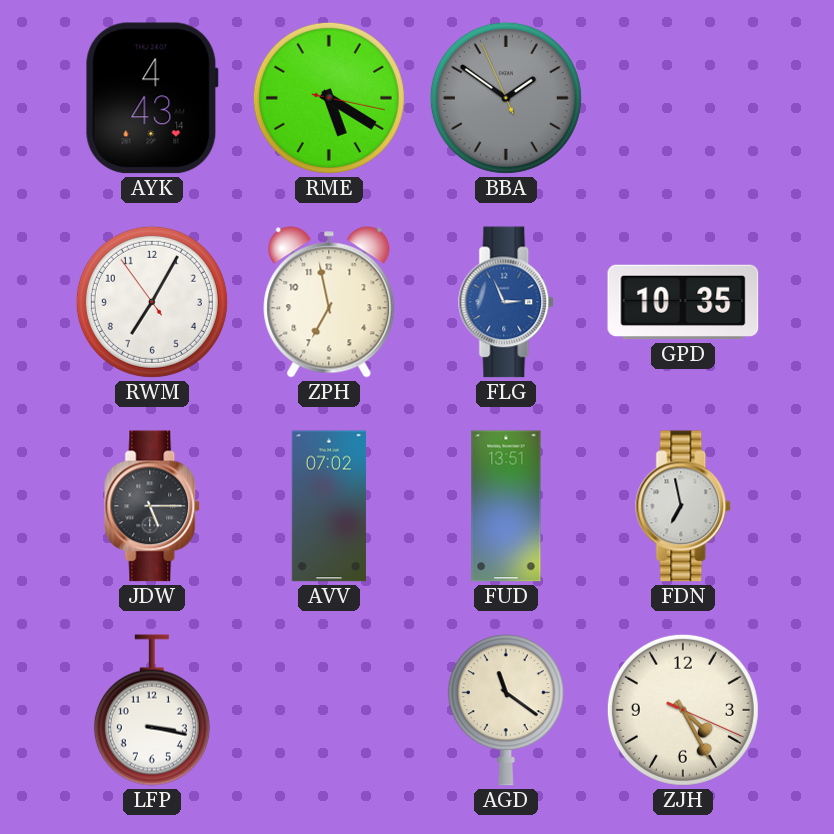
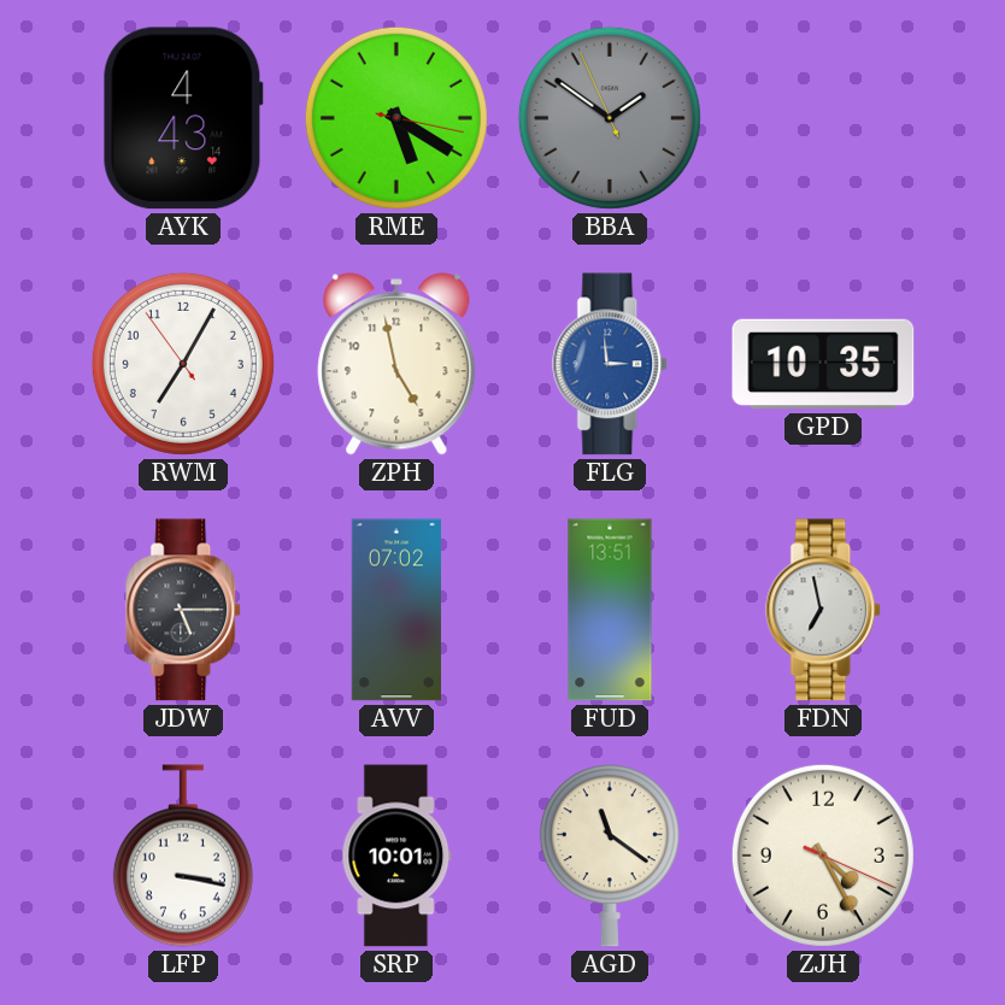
ZPH: 6:58 -> 4:58
FLG: 2:56 -> 2:59
SRP: none -> 10:01
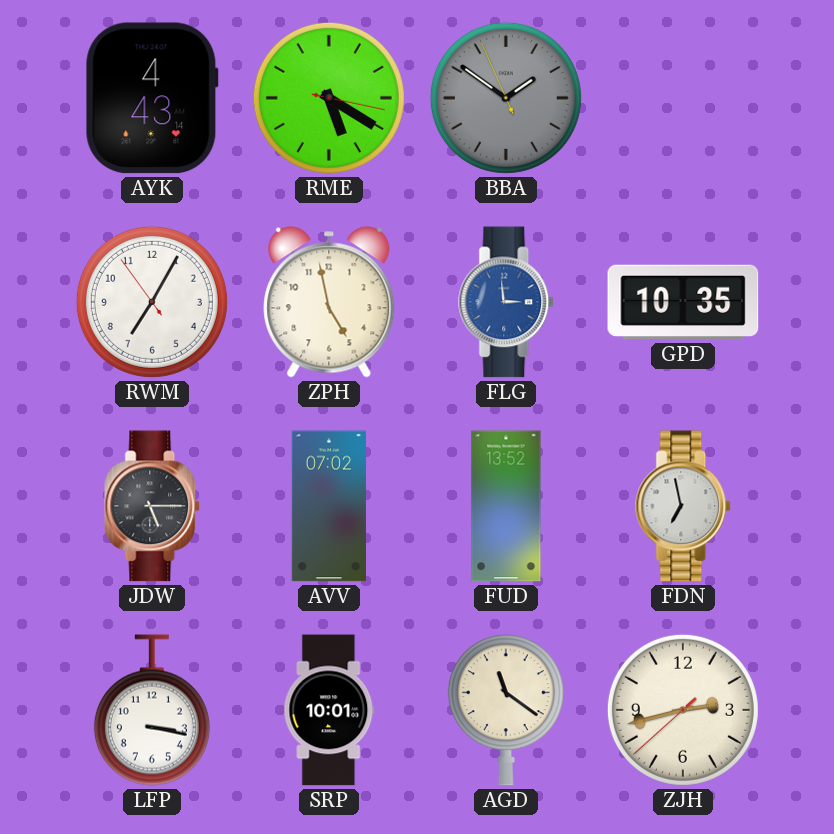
FUD: 13:51 -> 13:52
ZJH: 4:25 -> 2:42
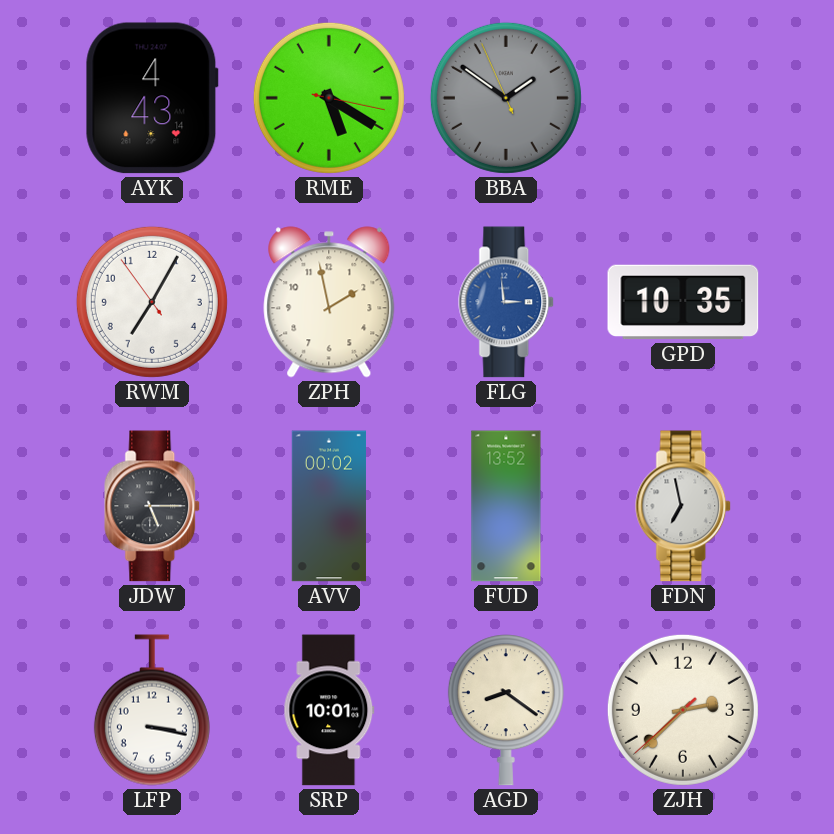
ZPH: 4:58 -> 1:58
AVV: 07:02 -> 00:02
AGD: 11:21 -> 8:21
ZJH: 2:42 -> 2:37
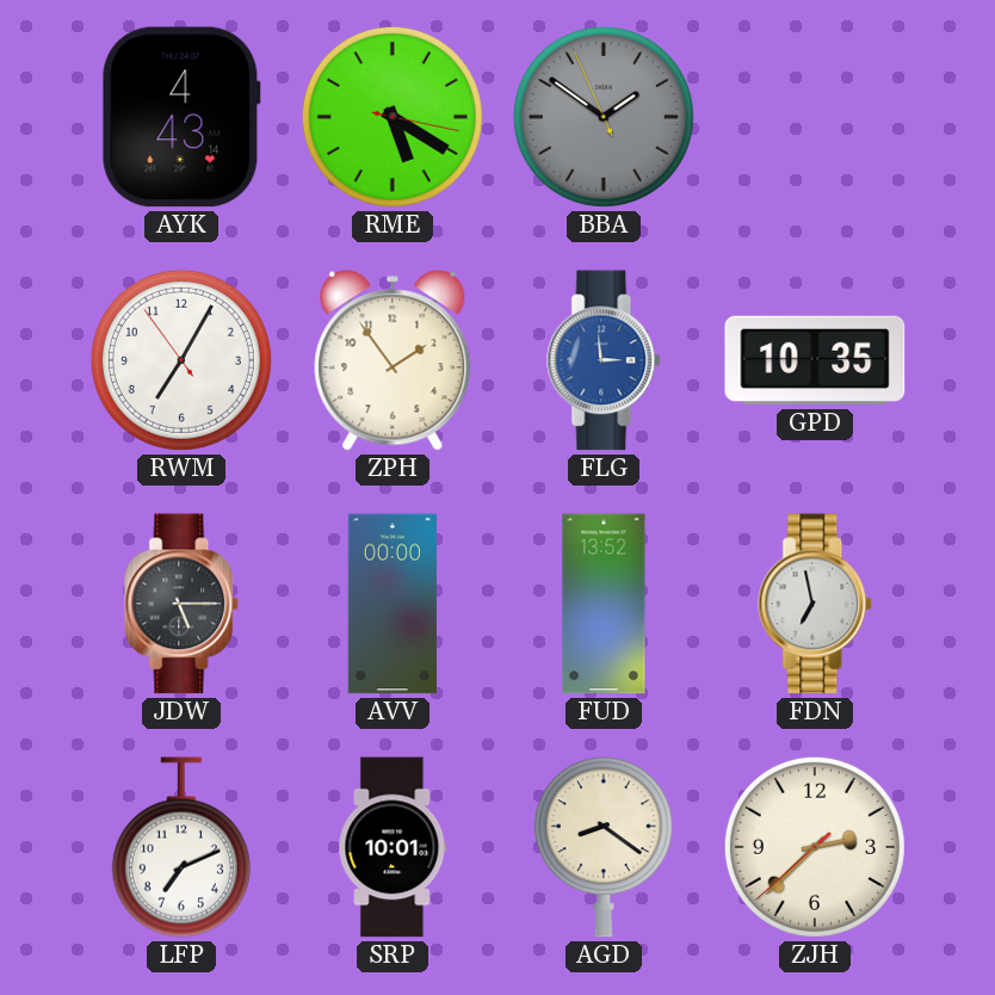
ZPH: 1:58 -> 1:54
AVV: 00:02 -> 00:00
LFP: 3:17 -> 7:11
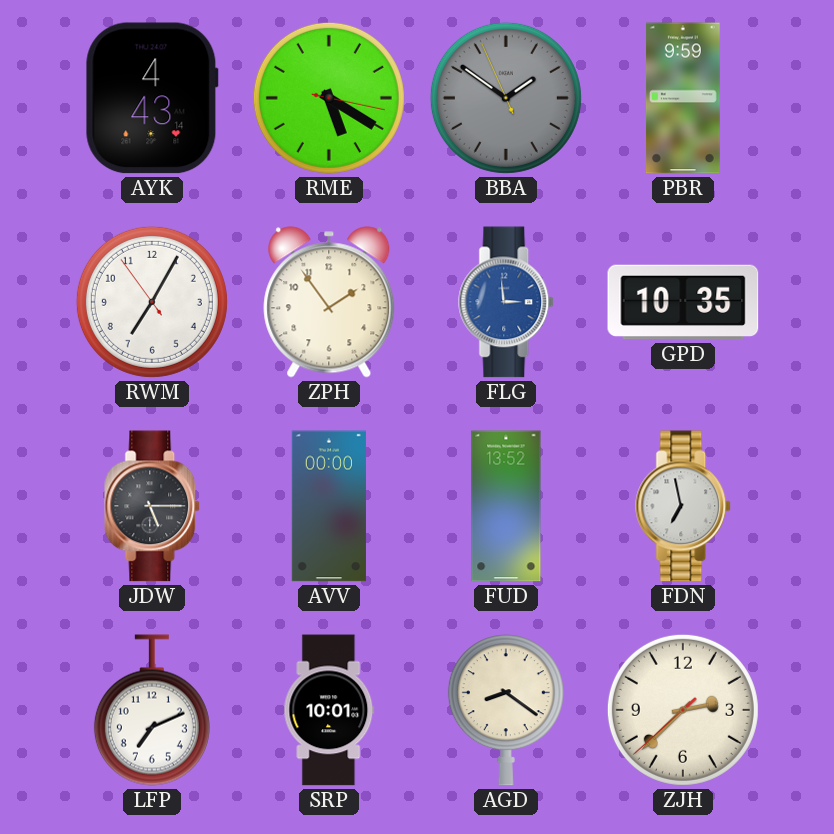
PBR: none -> 9:59
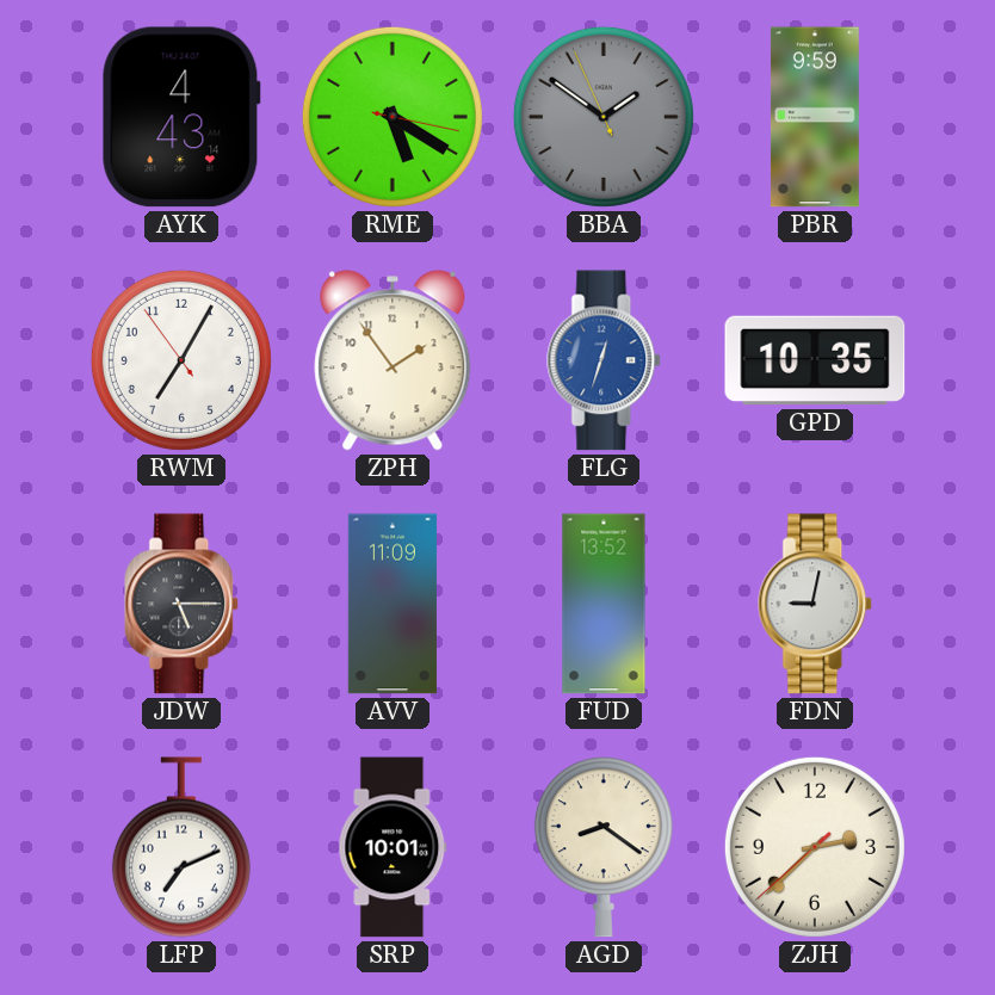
FLG: 2:59 -> 12:33
AVV: 00:00 -> 11:09
FDN: 6:58 -> 9:02
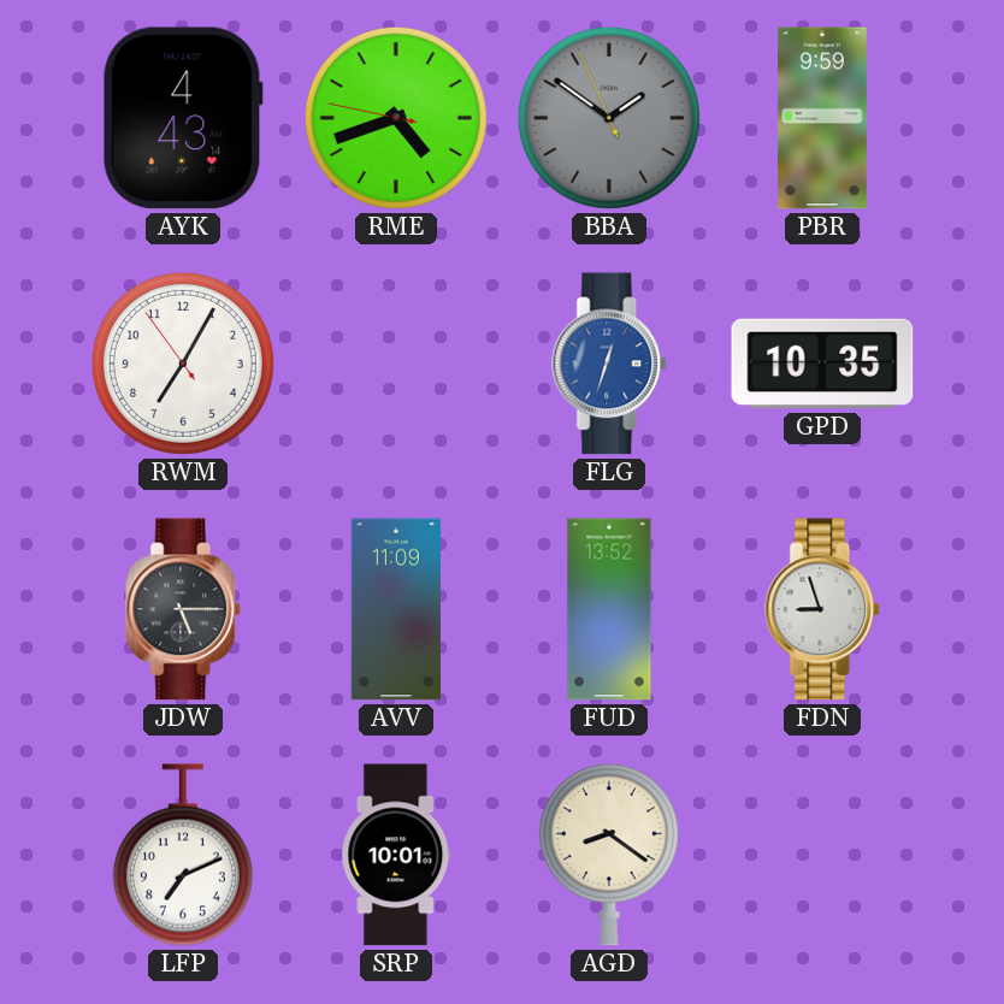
RME: 5:20 -> 4:41
ZPH: 1:54 -> none
FDN: 9:02 -> 8:57
ZJH: 2:37 -> none
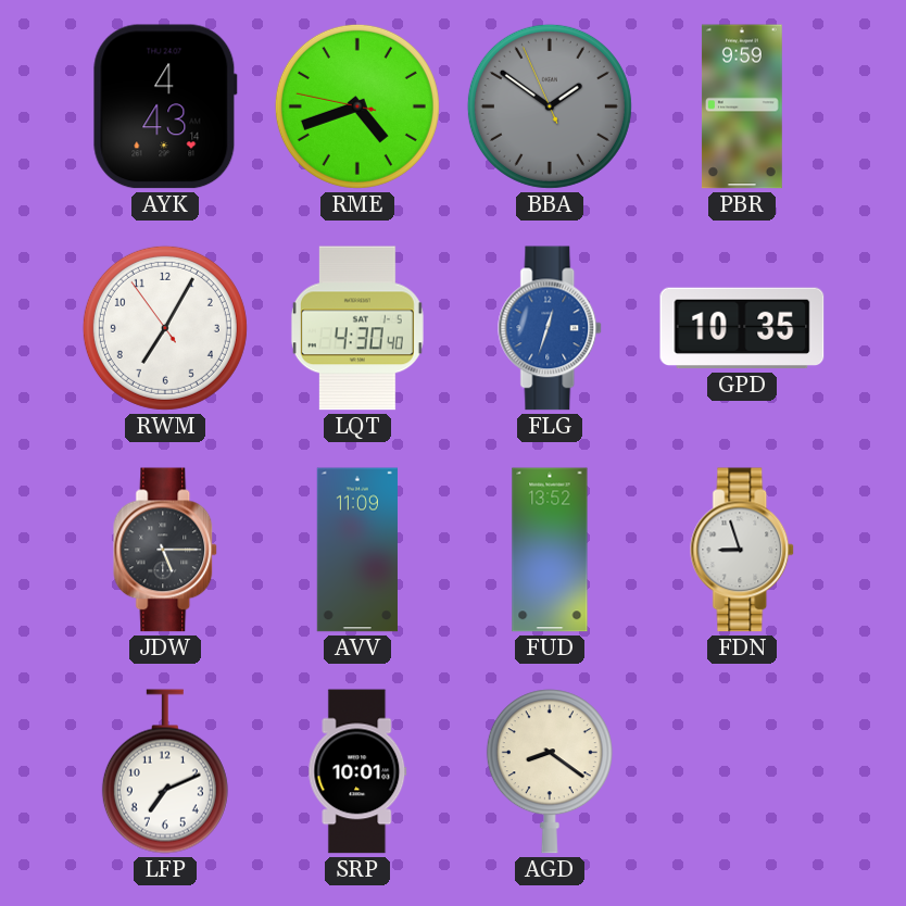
LQT: none -> 4:30
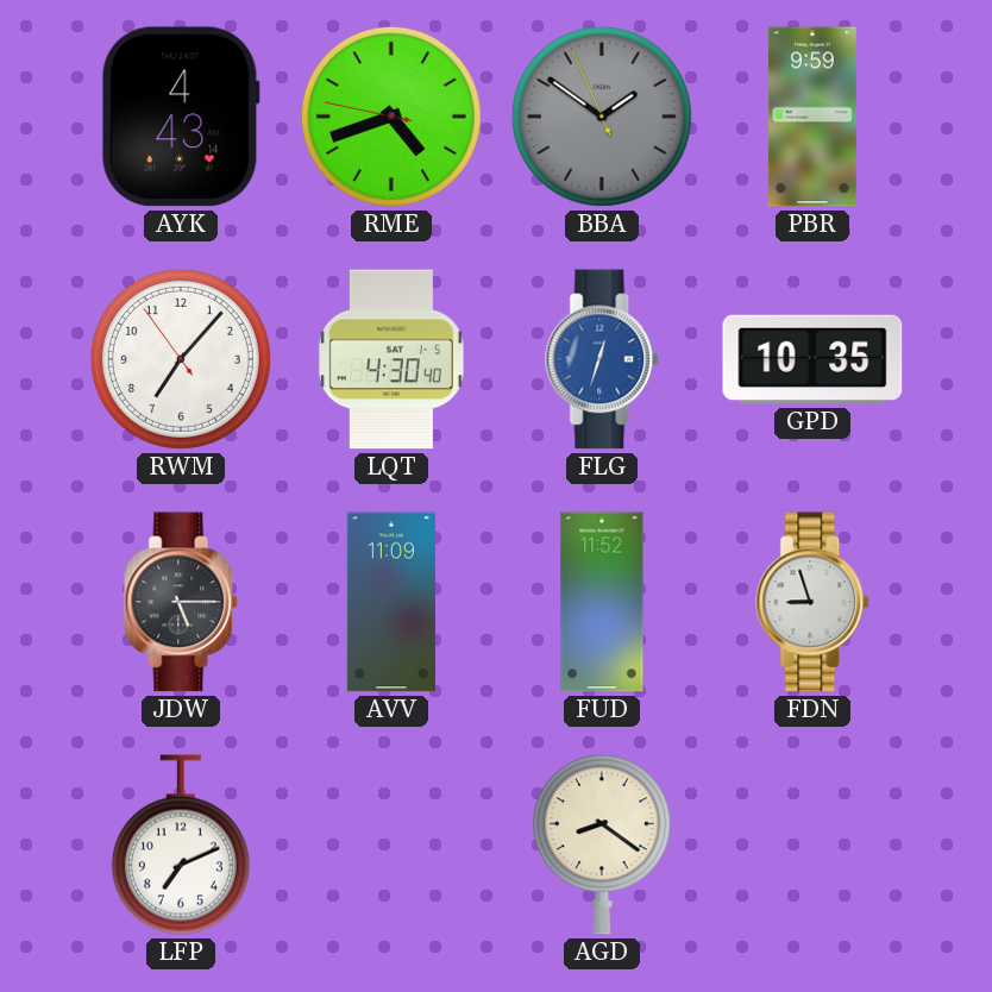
RWM: 7:04 -> 7:06
FUD: 13:52 -> 11:52
SRP: 10:01 -> none
